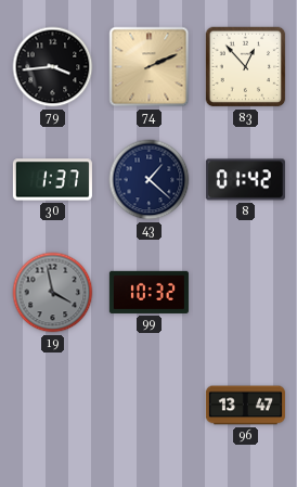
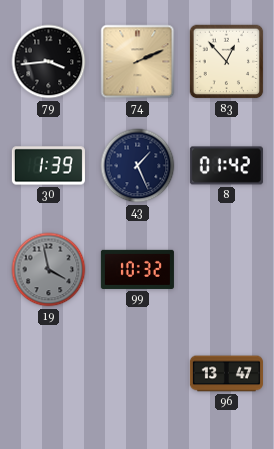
30: 1:37 -> 1:39
43: 1:22 -> 1:26
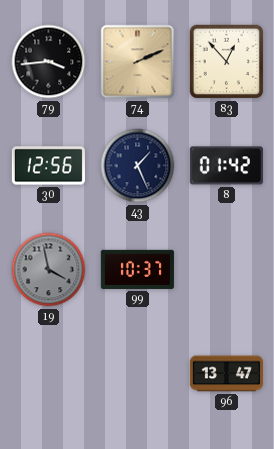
30: 1:39 -> 12:56
99: 10:32 -> 10:37
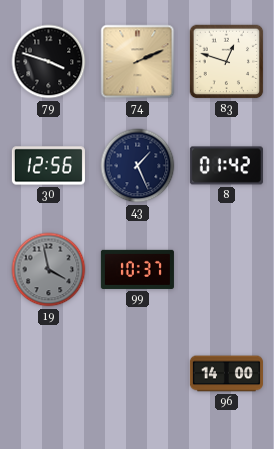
79: 3:44 -> 3:48
83: 12:53 -> 12:48
96: 13:47 -> 14:00
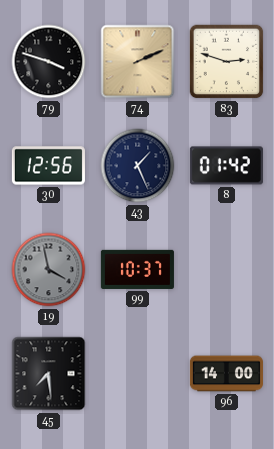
83: 12:48 -> 2:48
45: none -> 7:29
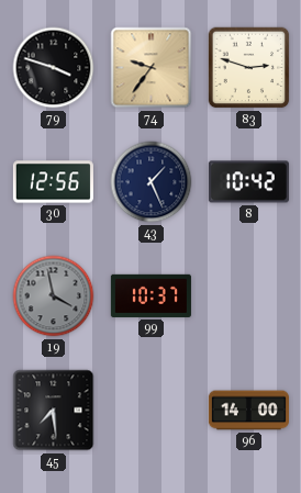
74: 2:11 -> 9:36
8: 01:42 -> 10:42
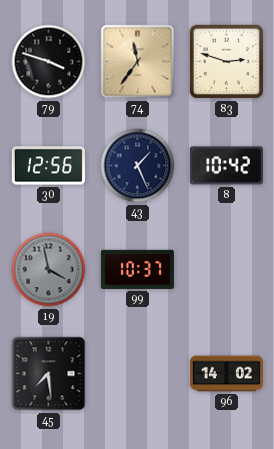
74: 9:36 -> 11:36
96: 14:00 -> 14:02
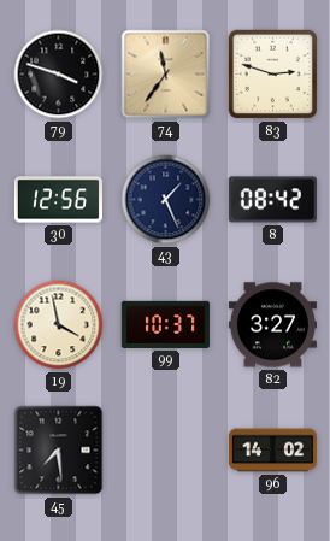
8: 10:42 -> 08:42
19 dial: grey -> cream
82: none -> 3:27
